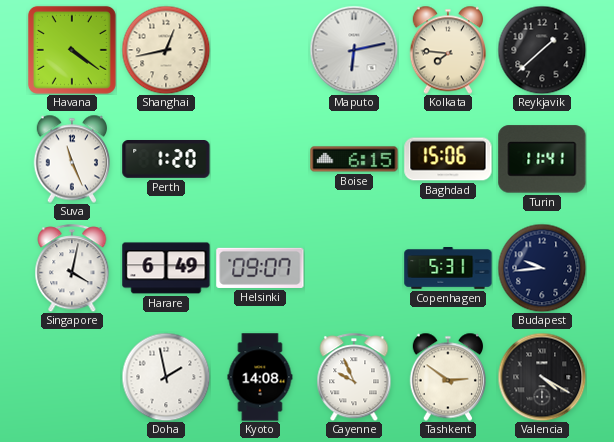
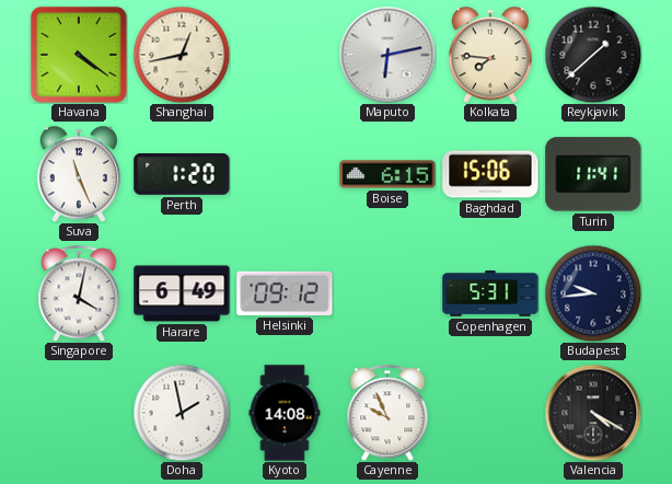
Helsinki: 09:07 -> 09:12
Tashkent: 2:51 -> none
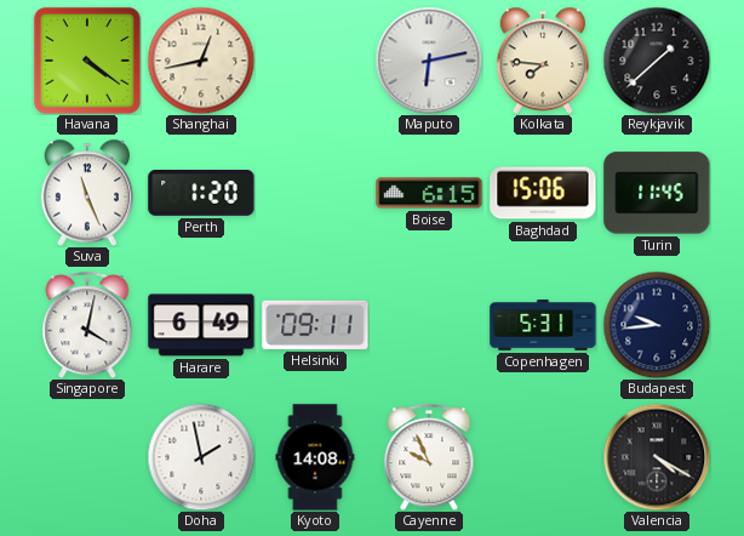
Turin: 11:41 -> 11:45
Helsinki: 09:12 -> 09:11
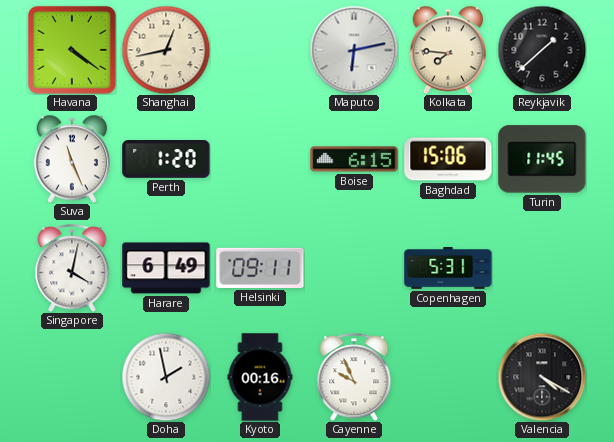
Budapest: 9:44 -> none
Kyoto: 14:08 -> 00:16
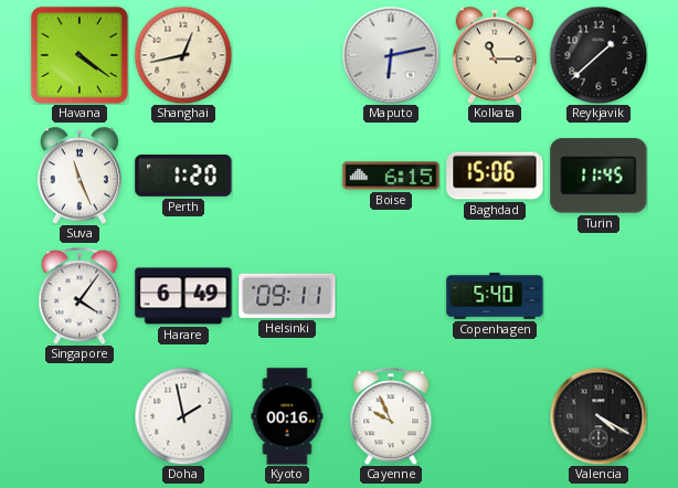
Kolkata: 7:46 -> 11:15
Singapore: 4:02 -> 4:06
Copenhagen: 5:31 -> 5:40
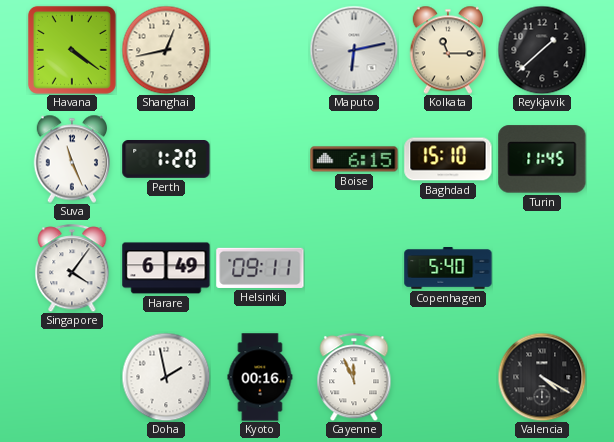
Baghdad: 15:06 -> 15:10
Cayenne: 9:56 -> 11:56
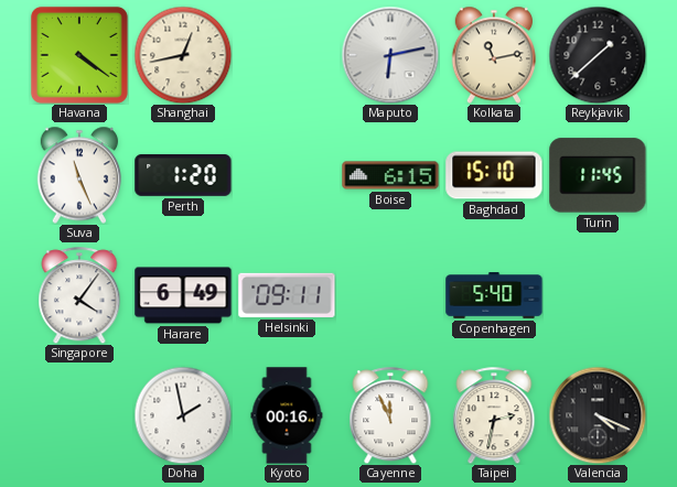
Kolkata: 11:15 -> 11:13
Taipei: none -> 2:32
Valencia: 4:20 -> 4:19
